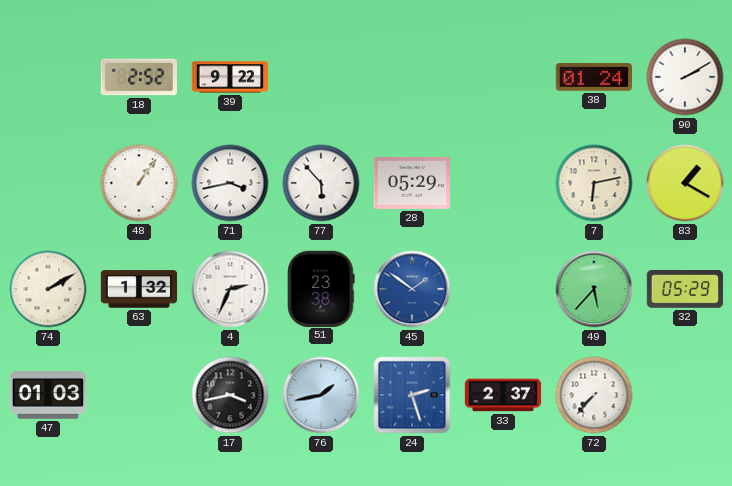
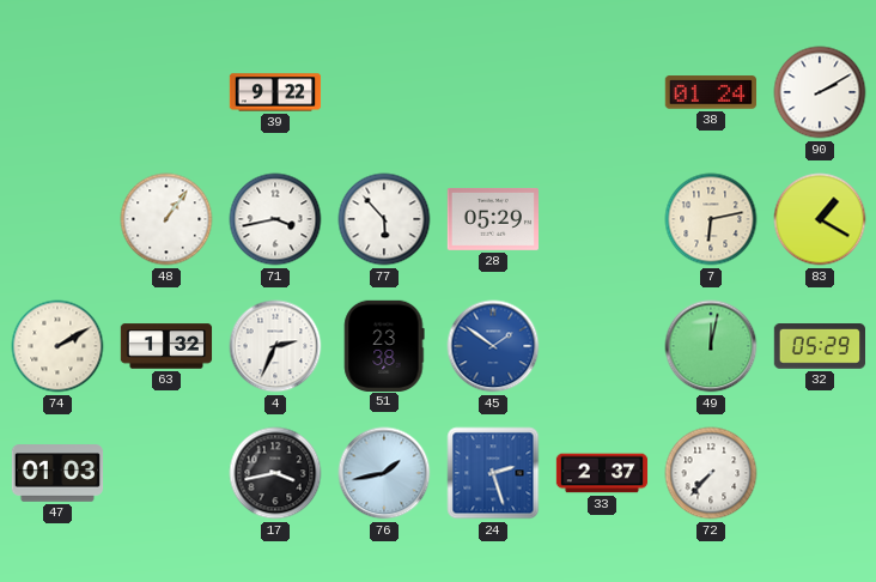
18: 2:52 -> none
49: 5:37 -> 12:02
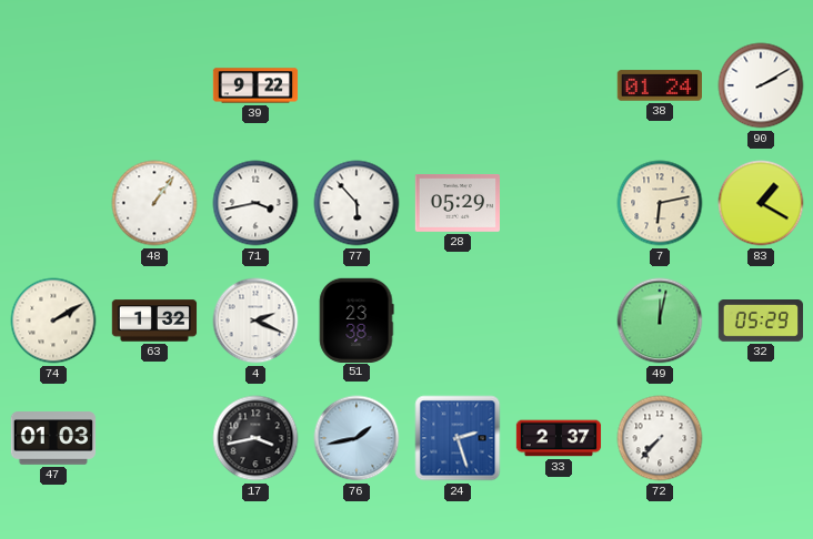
4: 2:34 -> 2:19
45: 1:51 -> none
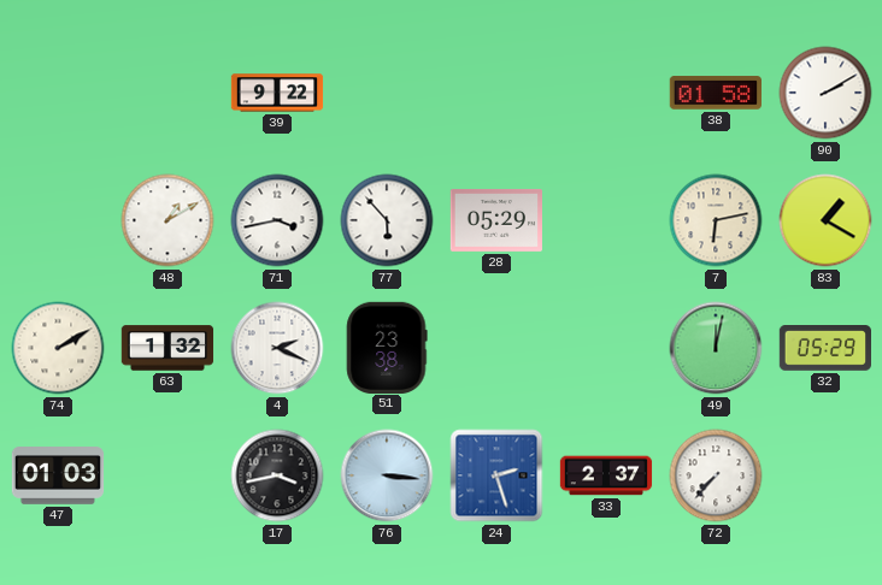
38: 01:24 -> 01:58
48: 1:06 -> 1:10
76: 1:43 -> 3:16
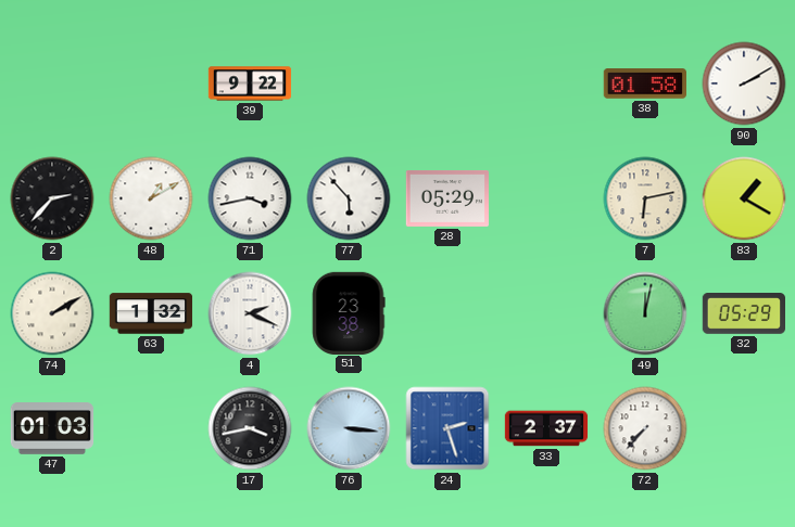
2: none -> 2:37
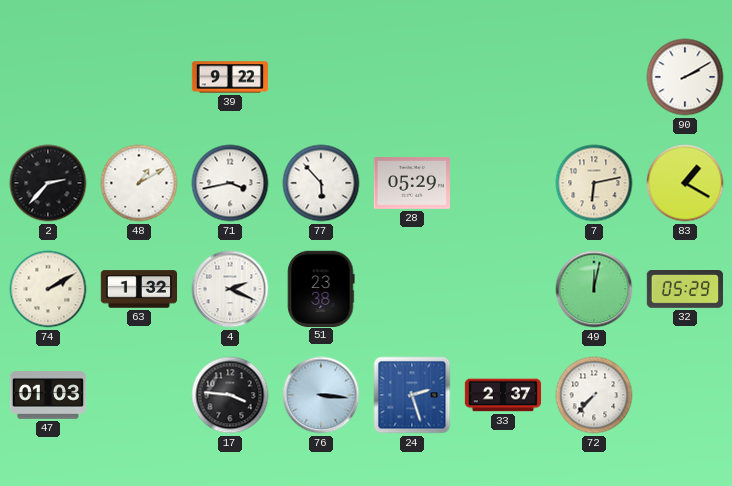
38: 01:58 -> none
17: 3:43 -> 3:46
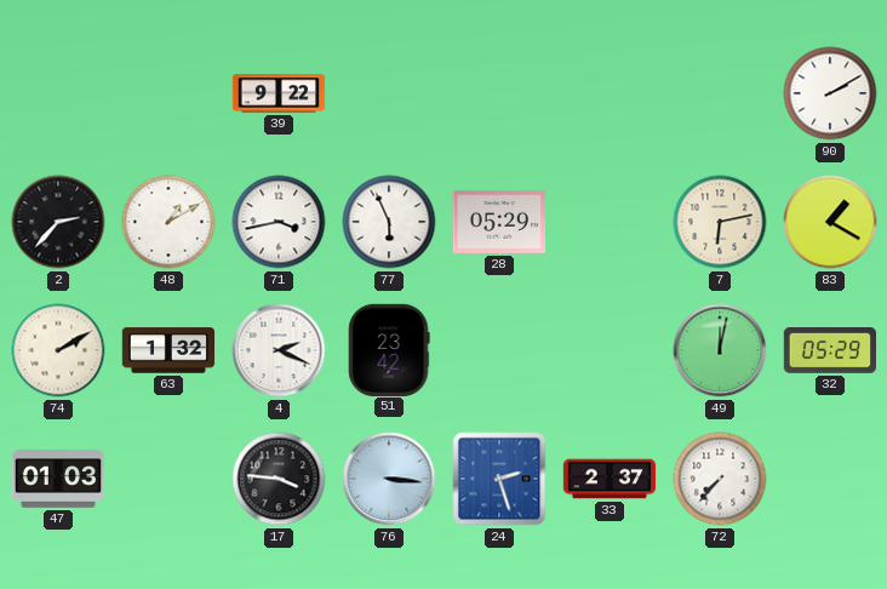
77: 5:53 -> 5:56
51: 23:38 -> 23:42
